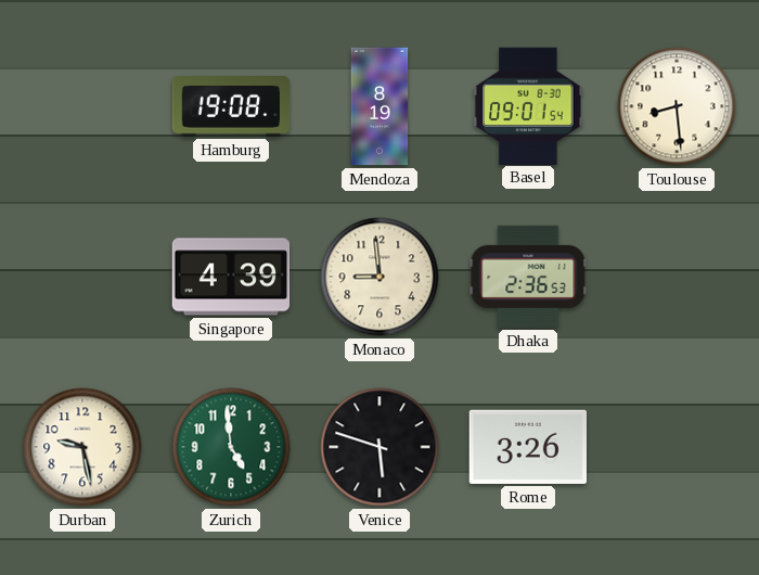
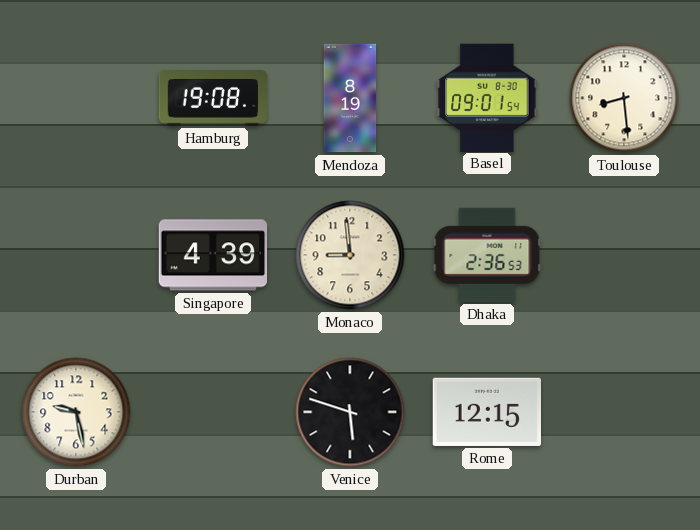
Zurich: 4:59 -> none
Rome: 3:26 -> 12:15
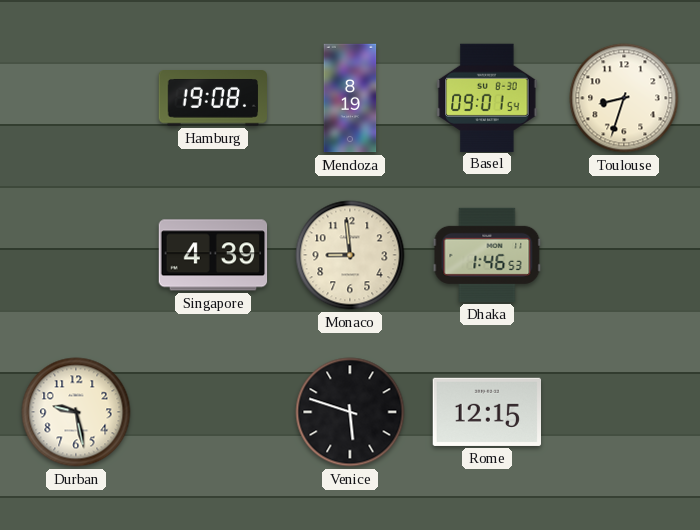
Toulouse: 8:29 -> 8:33
Dhaka: 2:36 -> 1:46
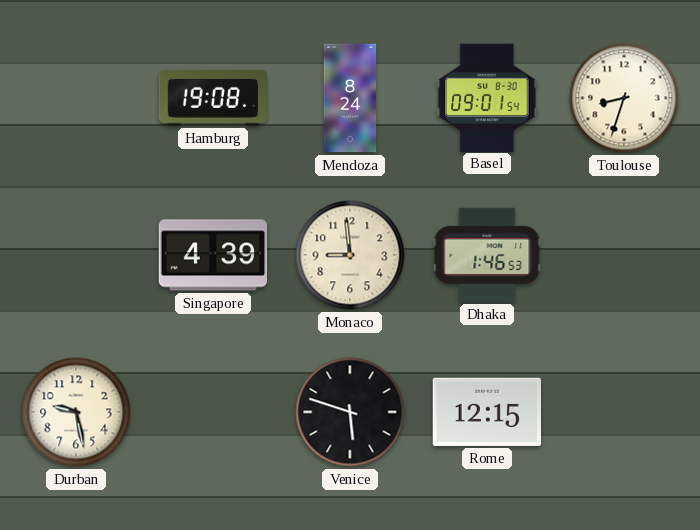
Mendoza: 8:19 -> 8:24
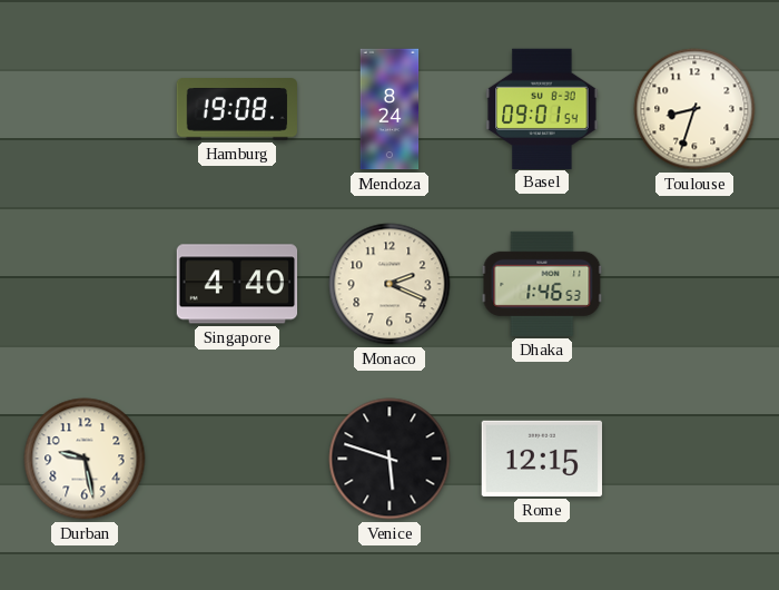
Singapore: 4:39 -> 4:40
Monaco: 8:59 -> 2:19
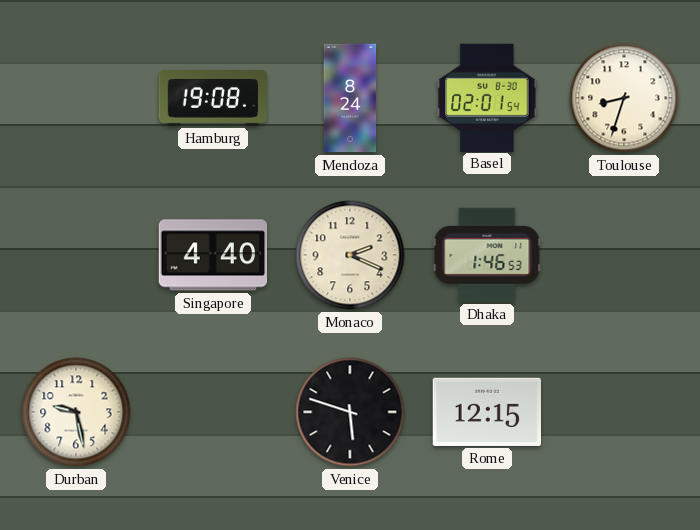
Basel: 09:01 -> 02:01
